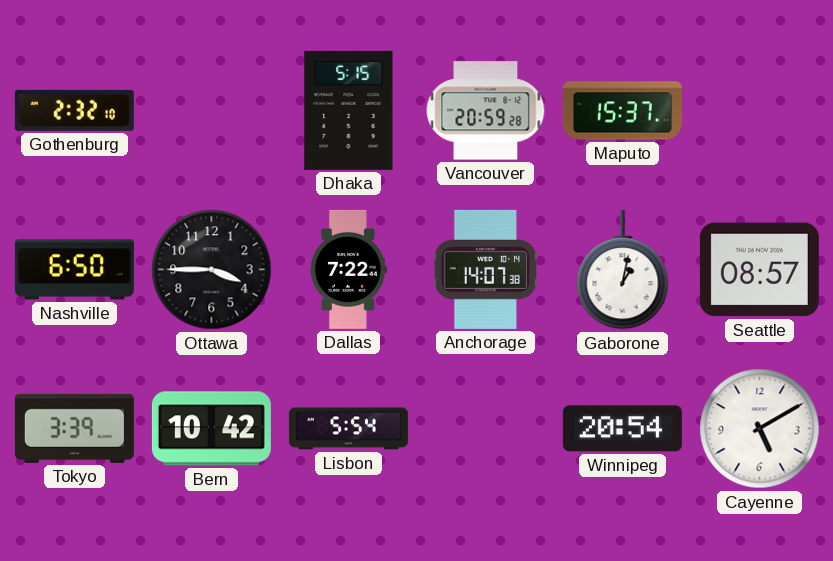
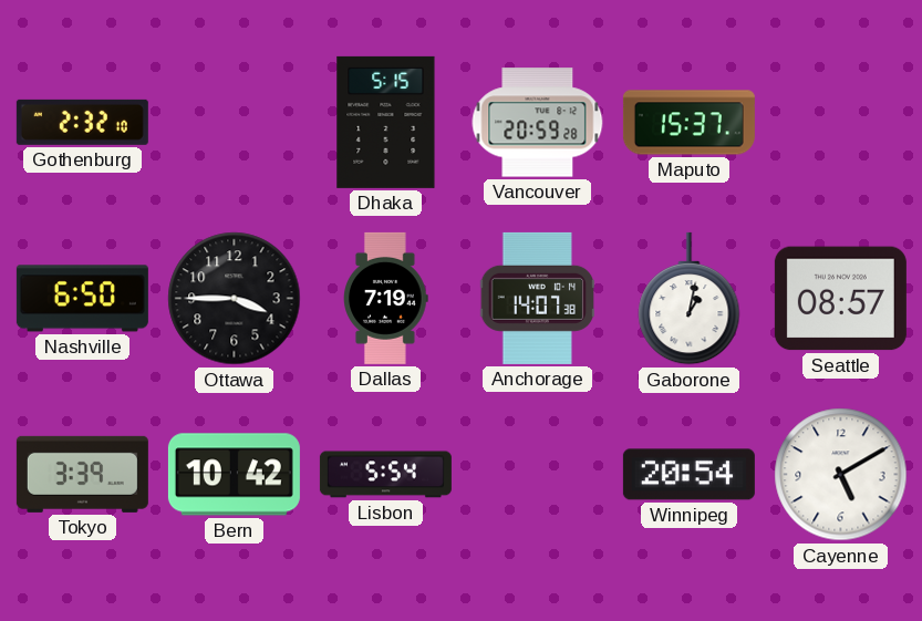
Dallas: 7:22 -> 7:19
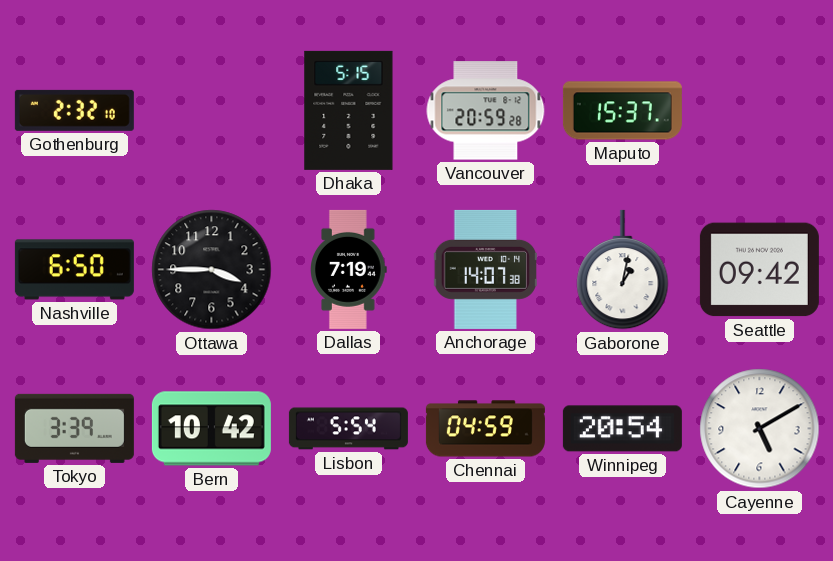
Seattle: 08:57 -> 09:42
Chennai: none -> 04:59
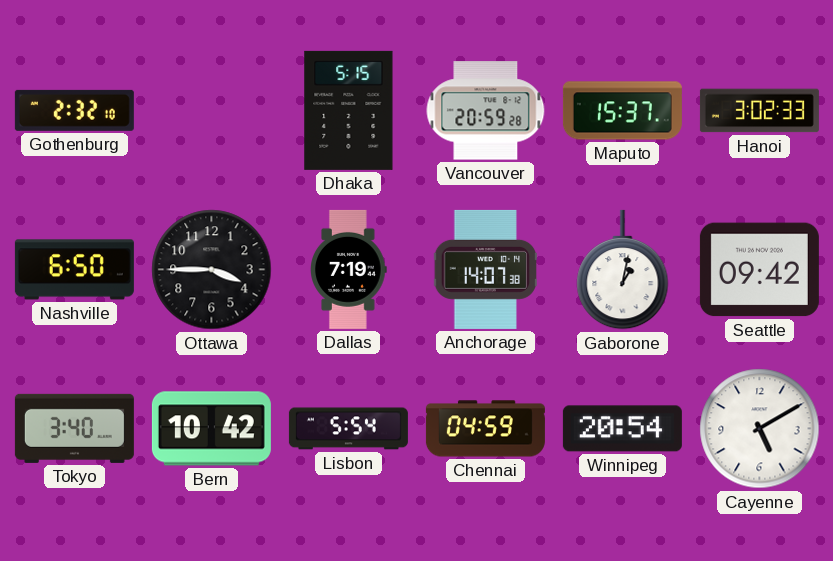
Hanoi: none -> 3:02
Tokyo: 3:39 -> 3:40
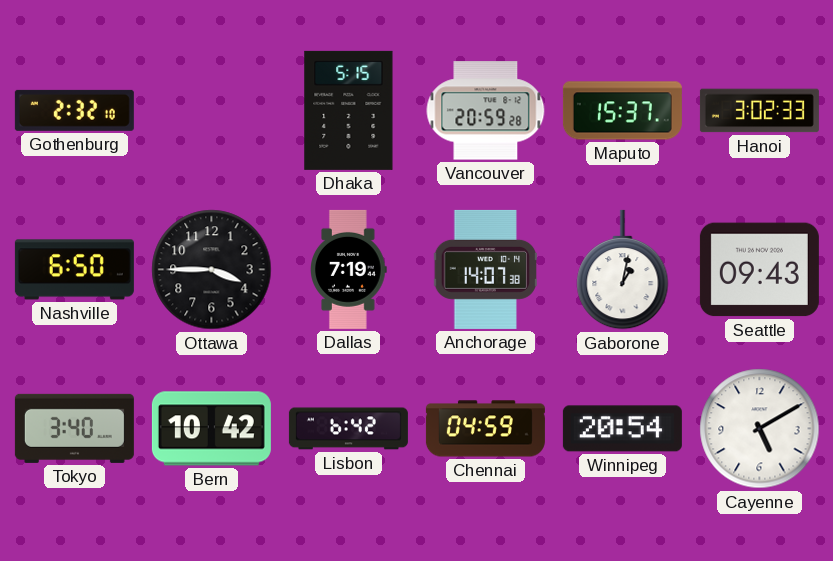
Seattle: 09:42 -> 09:43
Lisbon: 5:54 -> 6:42
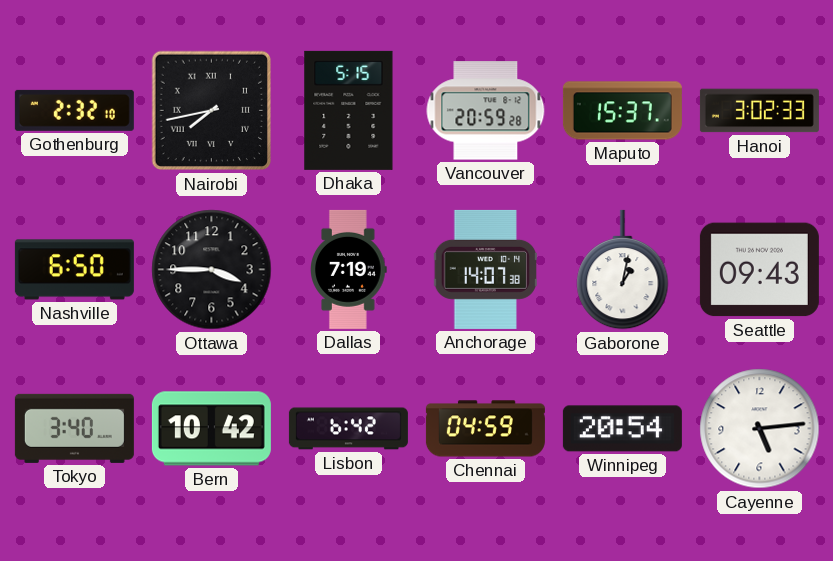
Nairobi: none -> 7:43
Cayenne: 5:10 -> 5:14
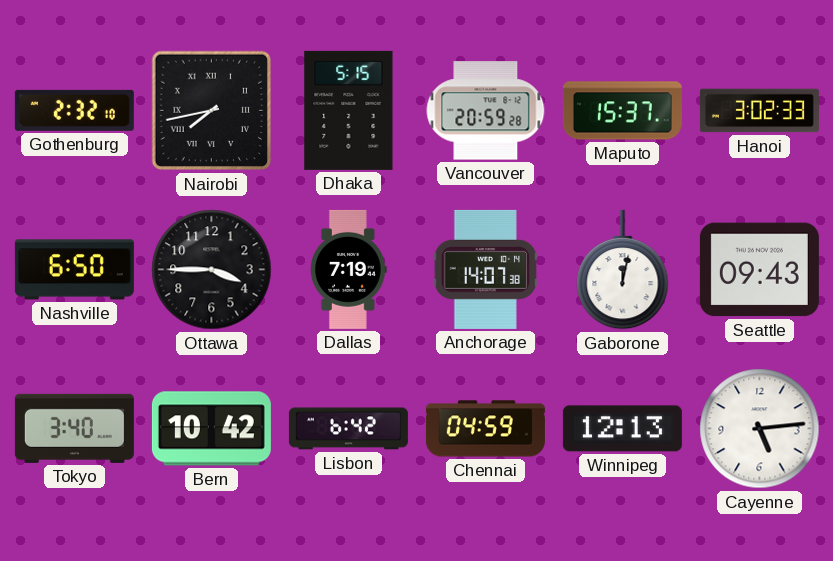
Gaborone: 1:02 -> 12:02
Winnipeg: 20:54 -> 12:13
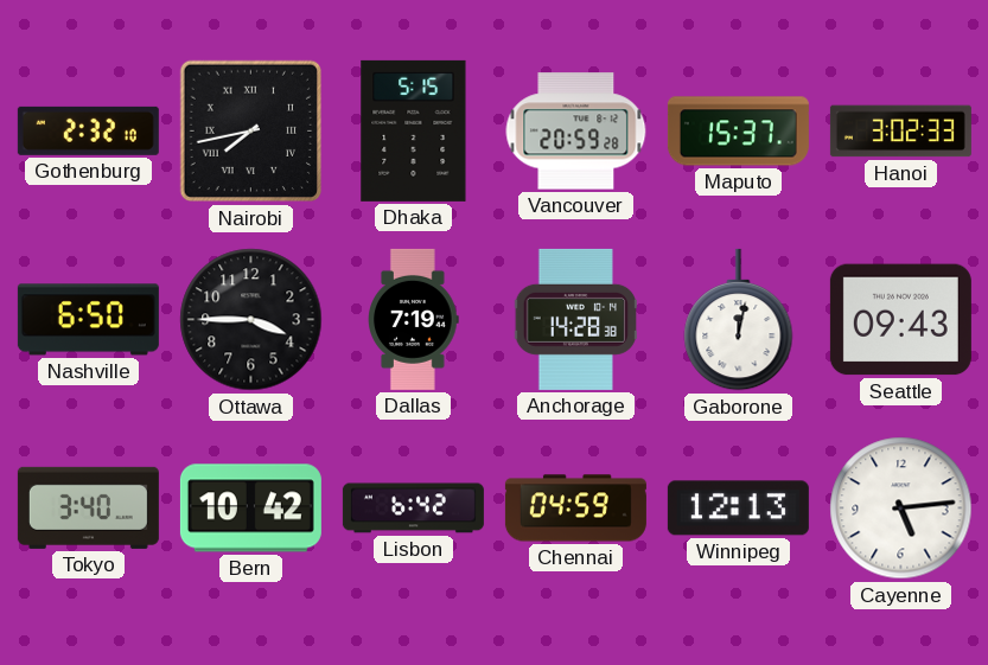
Anchorage: 14:07 -> 14:28
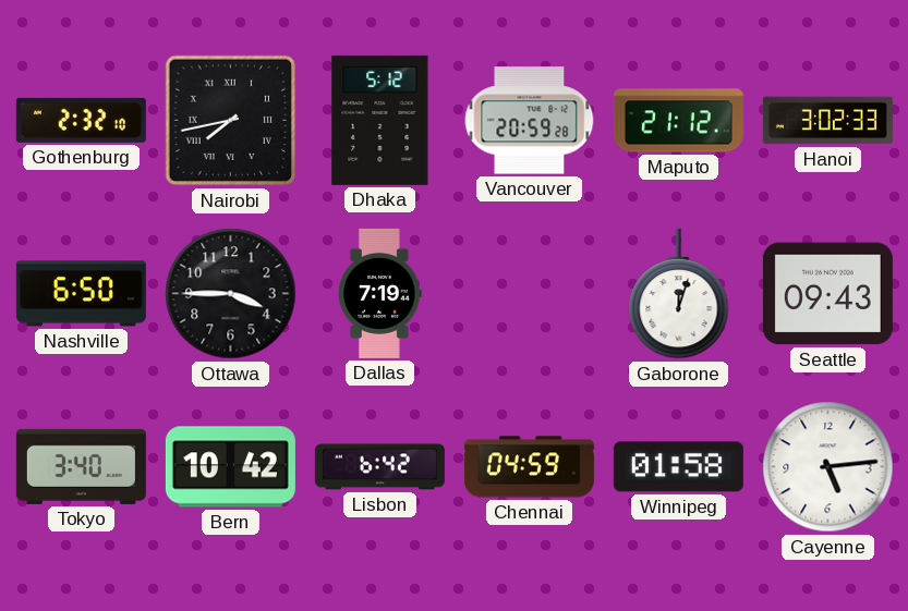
Dhaka: 5:15 -> 5:12
Maputo: 15:37 -> 21:12
Anchorage: 14:28 -> none
Gaborone: 12:02 -> 12:03
Winnipeg: 12:13 -> 01:58
